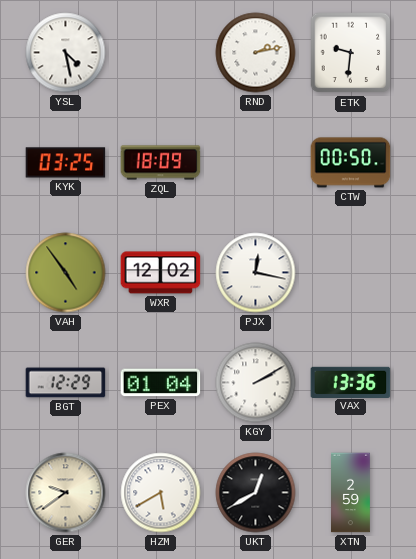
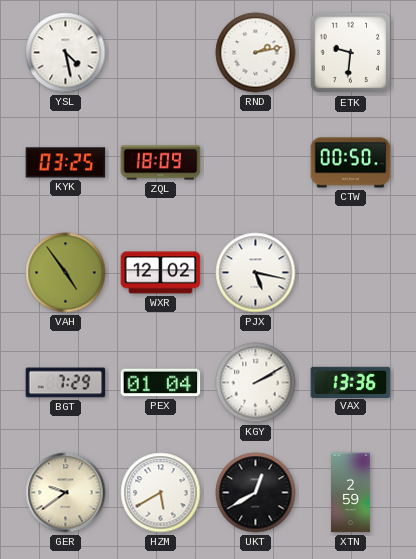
PJX: 12:17 -> 5:17
BGT: 12:29 -> 7:29
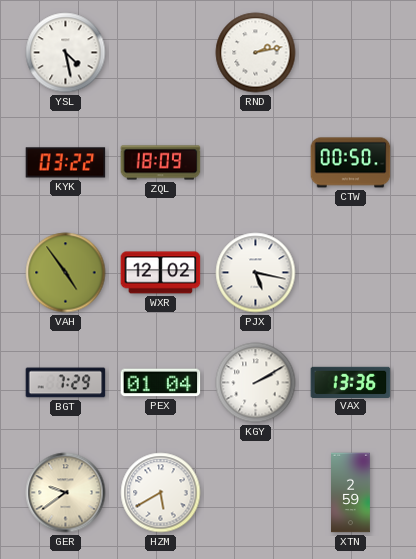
ETK: 9:31 -> none
KYK: 03:25 -> 03:22
UKT: 12:40 -> none
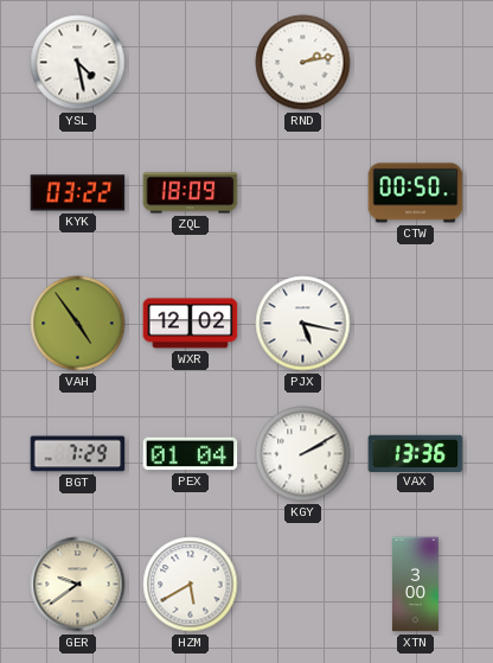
XTN: 2:59 -> 3:00
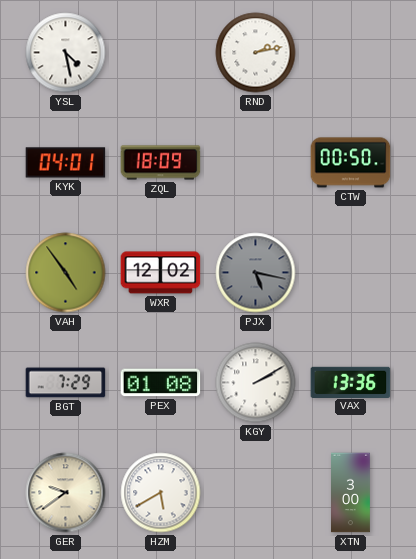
KYK: 03:22 -> 04:01
PJX dial: white -> grey
PEX: 01:04 -> 01:08
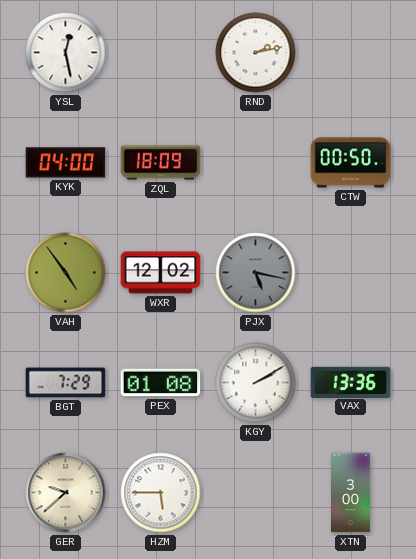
YSL: 4:28 -> 12:28
KYK: 04:01 -> 04:00
GER: 9:39 -> 9:38
HZM: 5:40 -> 5:45
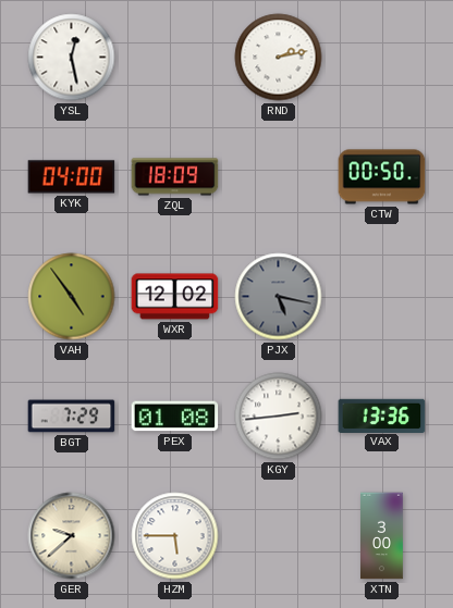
KGY: 2:10 -> 2:44
